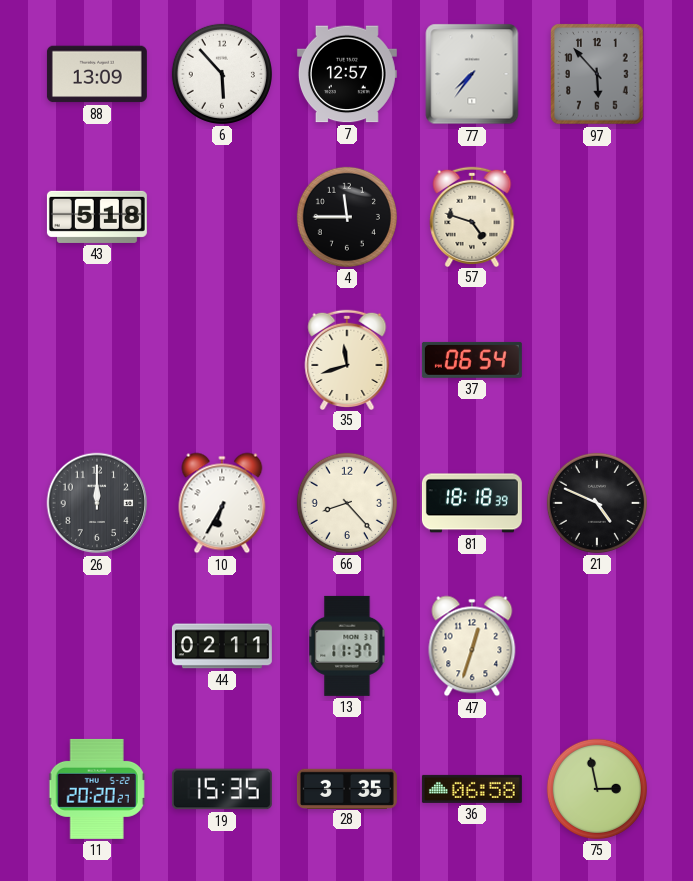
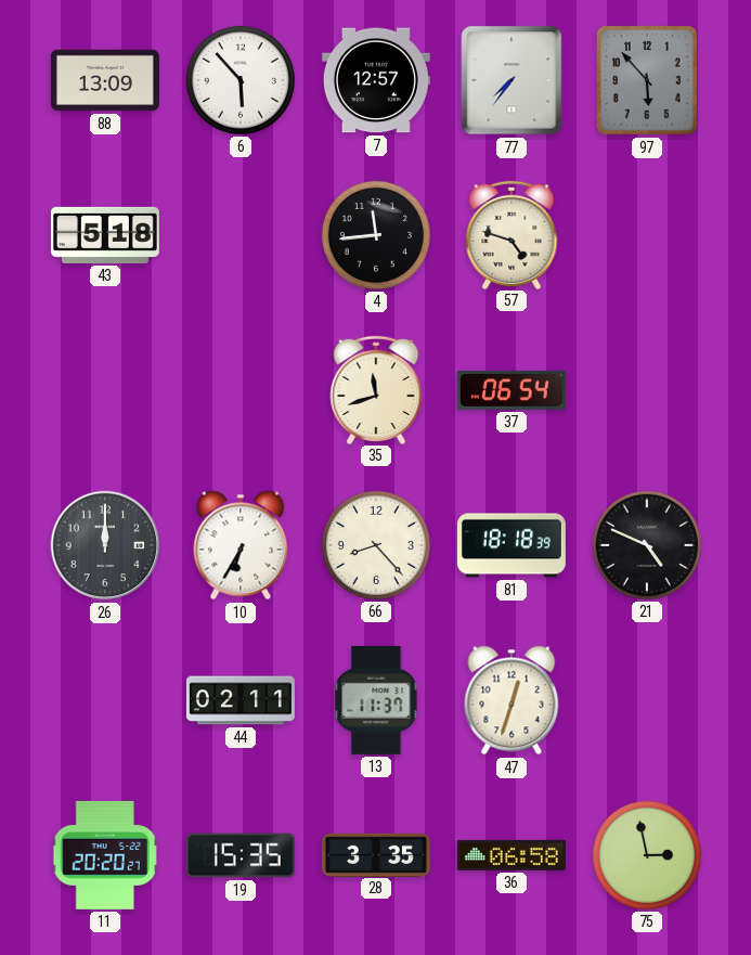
4: 11:45 -> 11:44
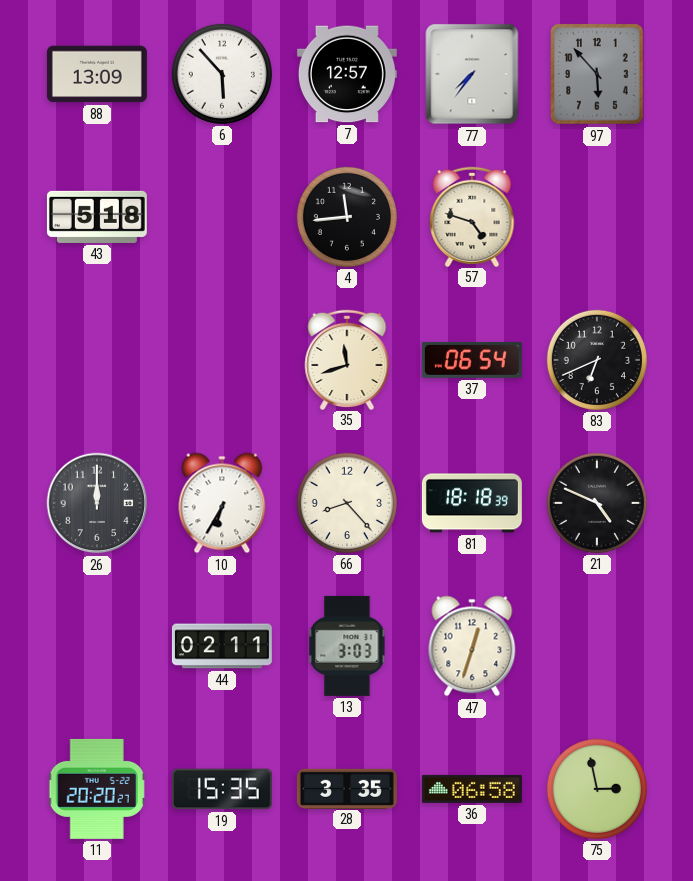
83: none -> 6:41
13: 11:37 -> 3:03
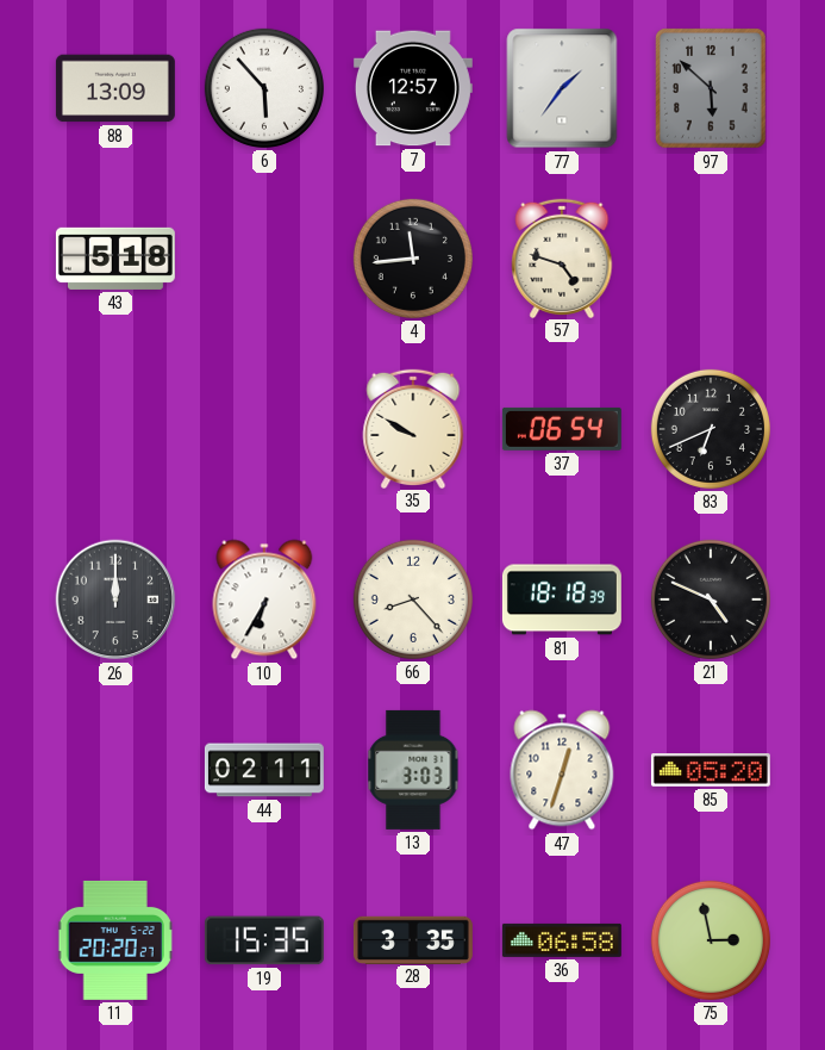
77: 7:36 -> 1:36
97: 5:53 -> 5:52
35: 11:42 -> 9:50
85: none -> 05:20
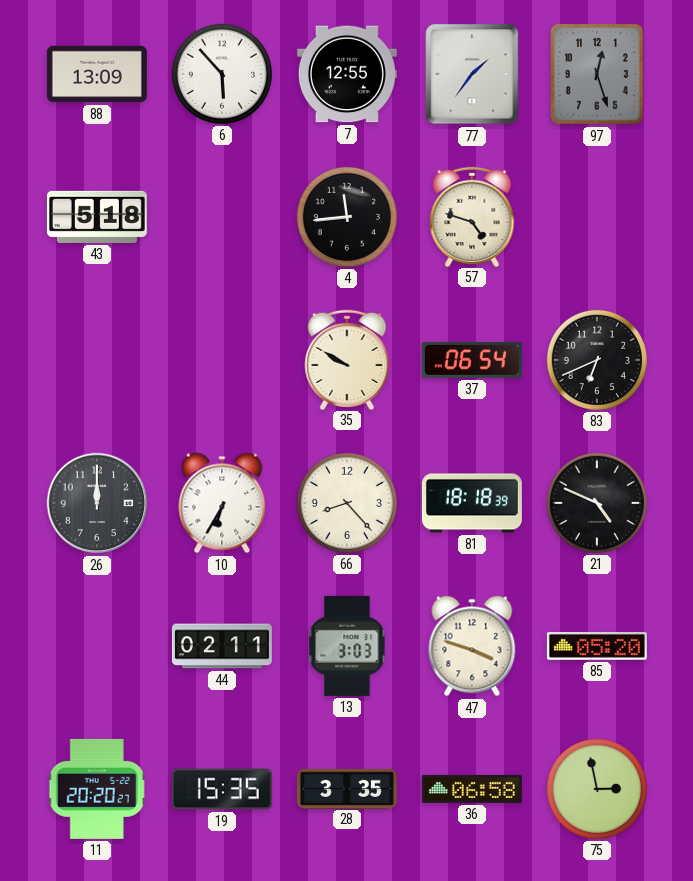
7: 12:57 -> 12:55
97: 5:52 -> 12:27
47: 12:33 -> 3:48
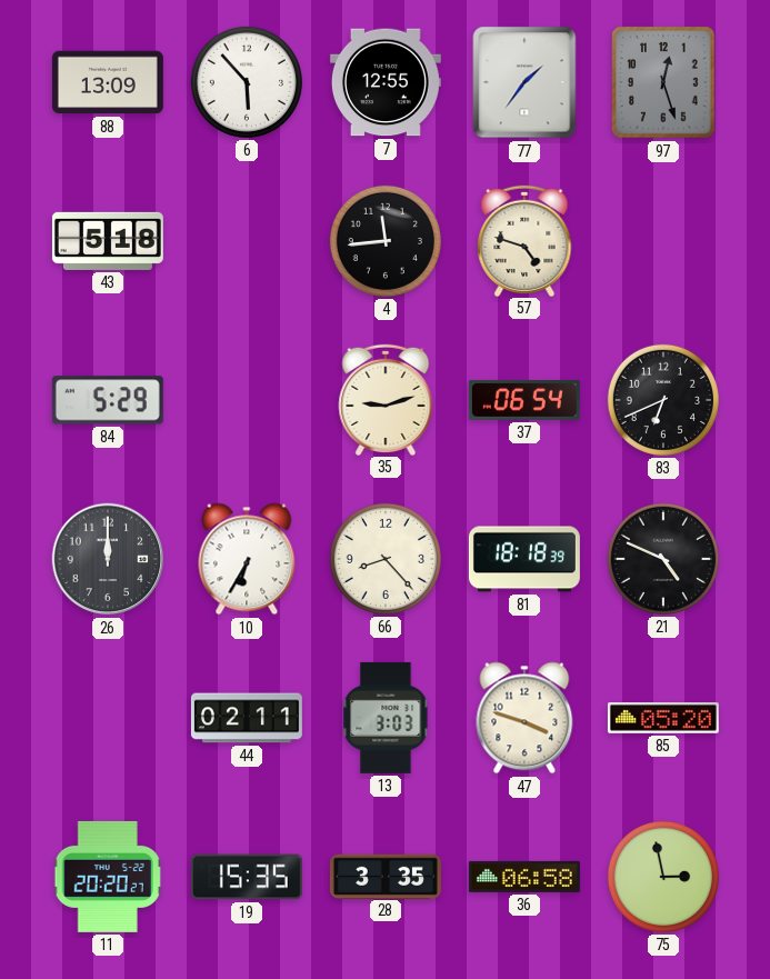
84: none -> 5:29
35: 9:50 -> 9:12
